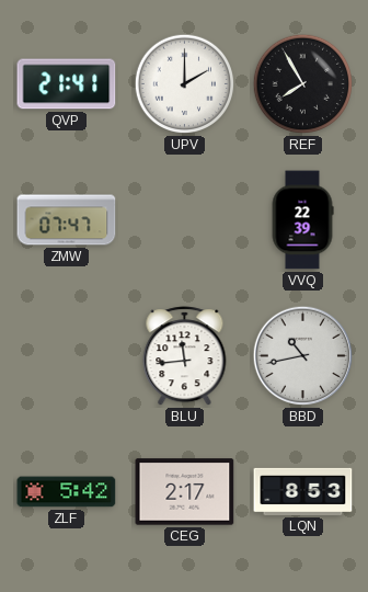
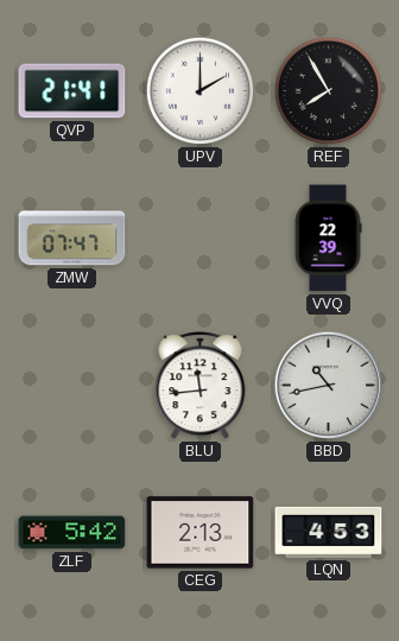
CEG: 2:17 -> 2:13
LQN: 8:53 -> 4:53
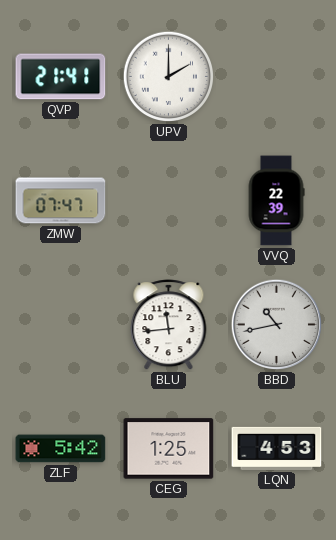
REF: 7:55 -> none
CEG: 2:13 -> 1:25
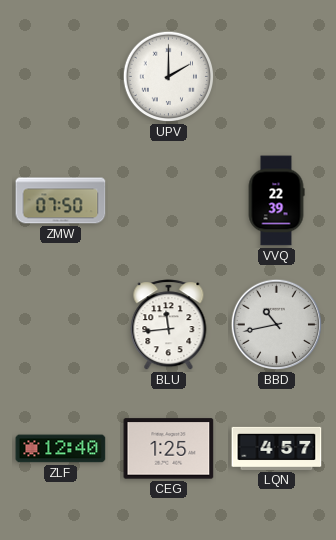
QVP: 21:41 -> none
ZMW: 07:47 -> 07:50
ZLF: 5:42 -> 12:40
LQN: 4:53 -> 4:57
